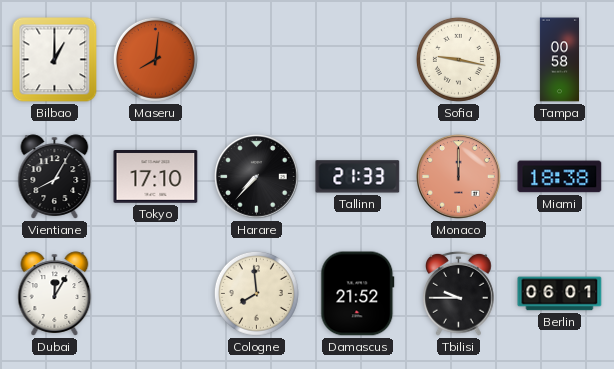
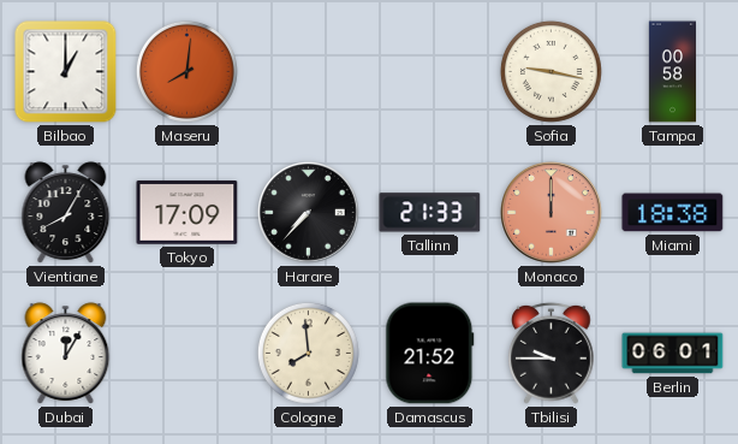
Tokyo: 17:10 -> 17:09
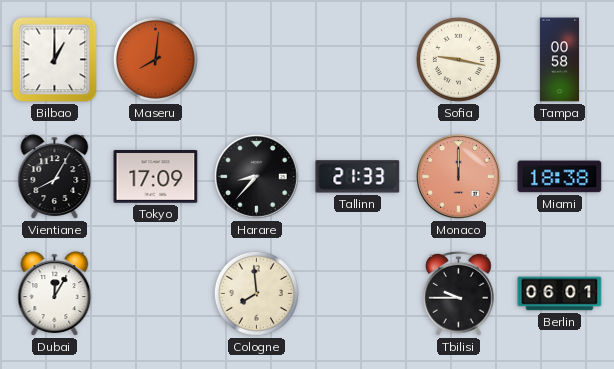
Harare: 7:37 -> 8:37
Damascus: 21:52 -> none
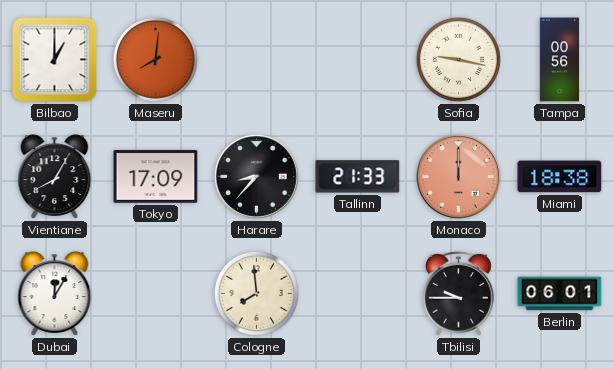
Tampa: 00:58 -> 00:56
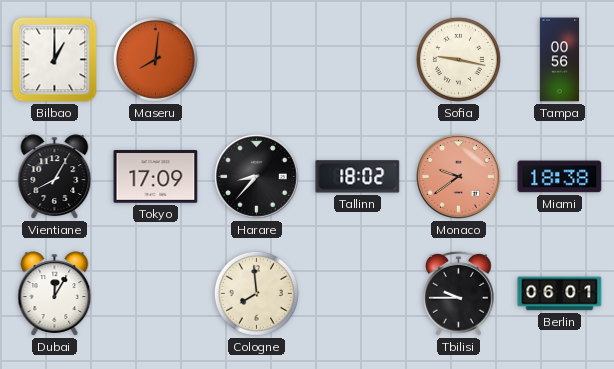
Tallinn: 21:33 -> 18:02
Monaco: 12:00 -> 9:39
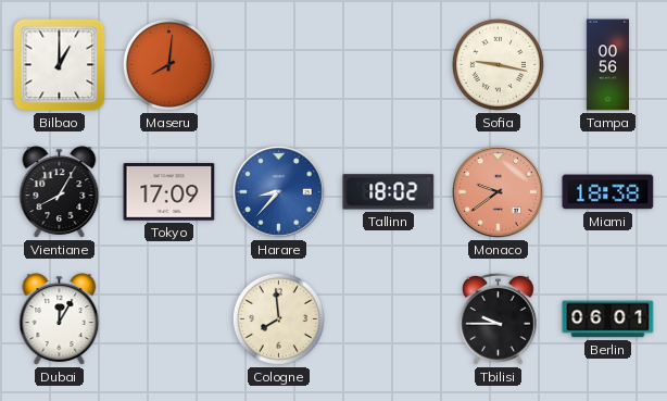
Harare dial: black -> blue
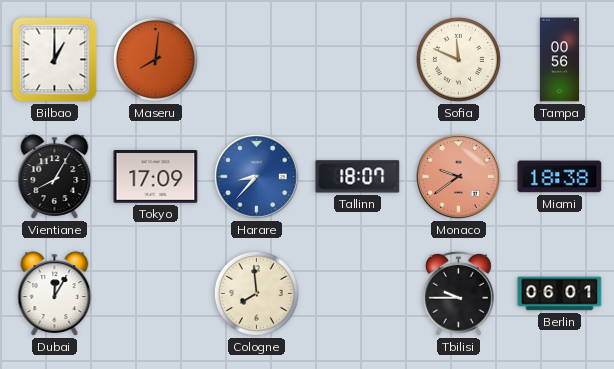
Sofia: 9:17 -> 11:49
Tallinn: 18:02 -> 18:07
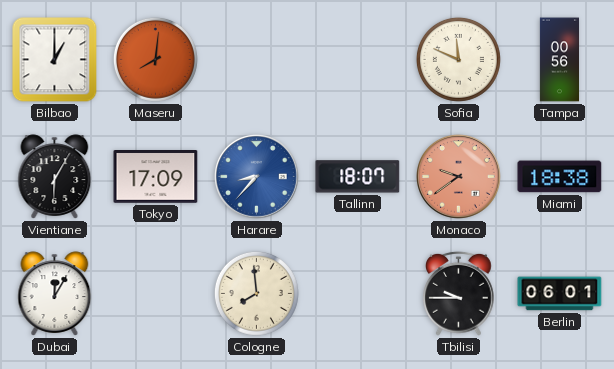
Vientiane: 8:05 -> 6:05
